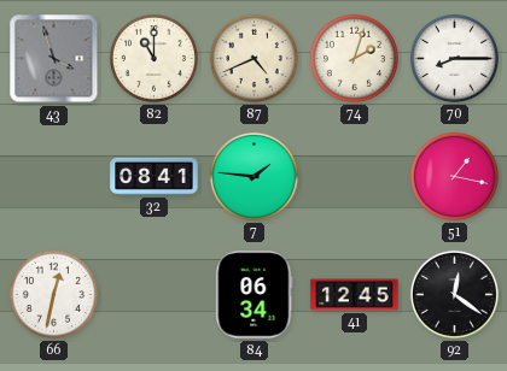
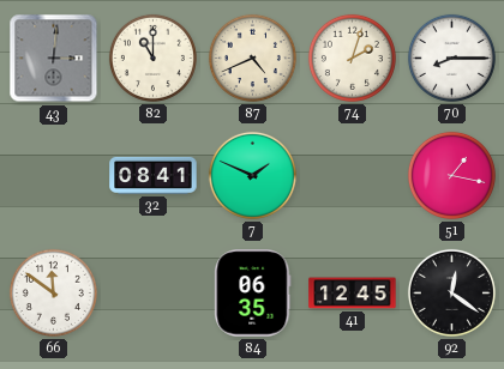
43: 3:57 -> 3:01
7: 1:46 -> 1:49
66: 12:32 -> 11:51
84: 06:34 -> 06:35
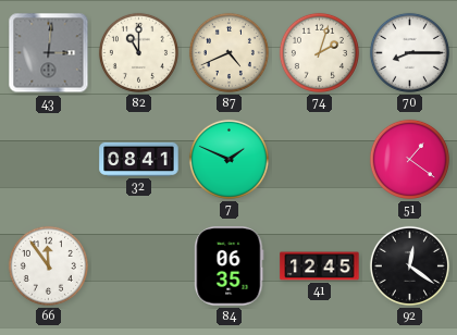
51: 1:17 -> 1:21
66: 11:51 -> 11:54
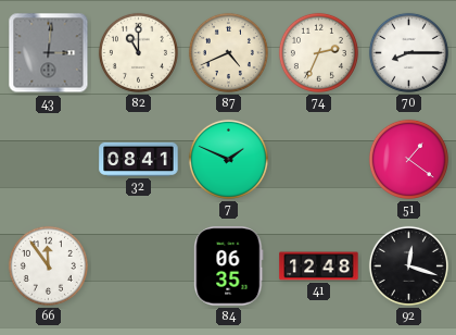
74: 2:03 -> 2:34
41: 12:45 -> 12:48
92: 12:21 -> 12:18
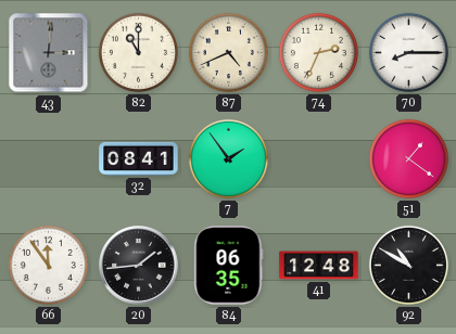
7: 1:49 -> 1:54
20: none -> 1:44
92: 12:18 -> 10:50
